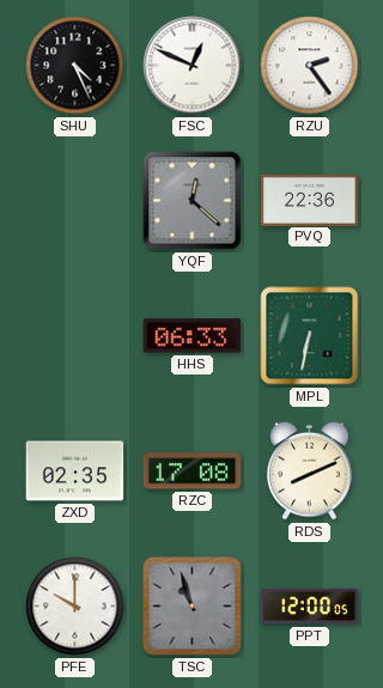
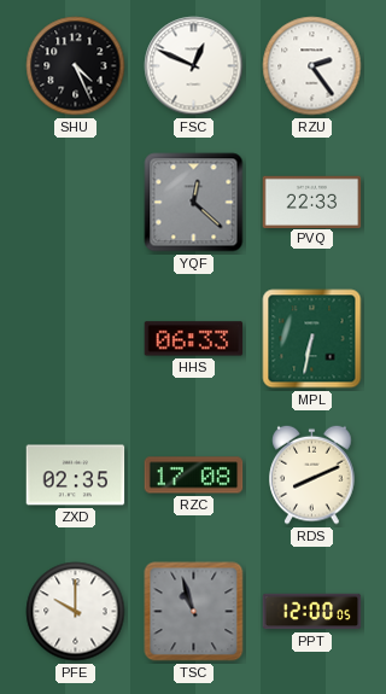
PVQ: 22:36 -> 22:33
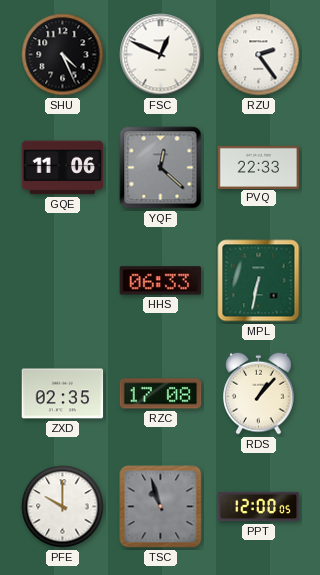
GQE: none -> 11:06
RDS: 8:11 -> 1:07
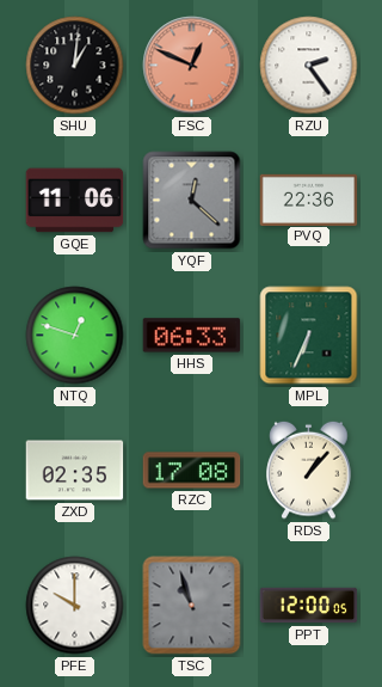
SHU: 4:26 -> 1:01
FSC dial: white -> salmon
PVQ: 22:33 -> 22:36
NTQ: none -> 12:48
MPL: 6:32 -> 6:34
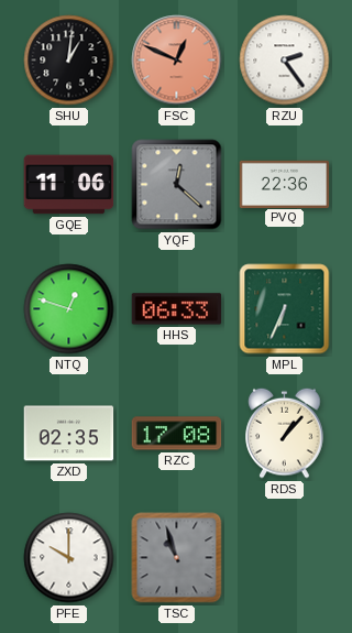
PPT: 12:00 -> none
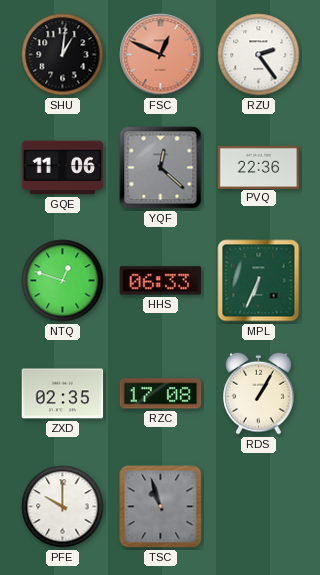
RDS: 1:07 -> 1:05
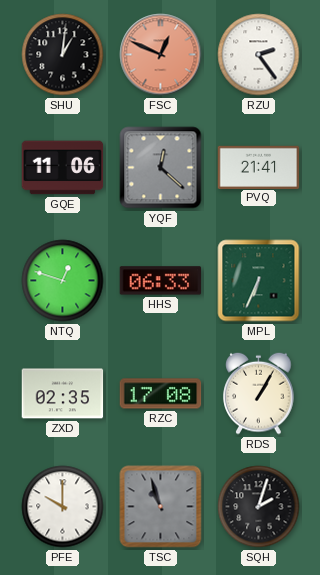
PVQ: 22:36 -> 21:41
SQH: none -> 2:03
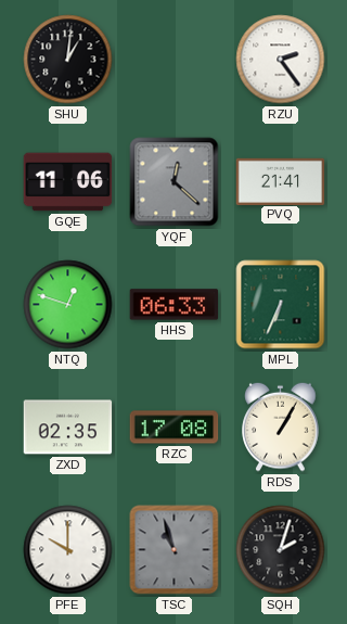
FSC: 12:49 -> none
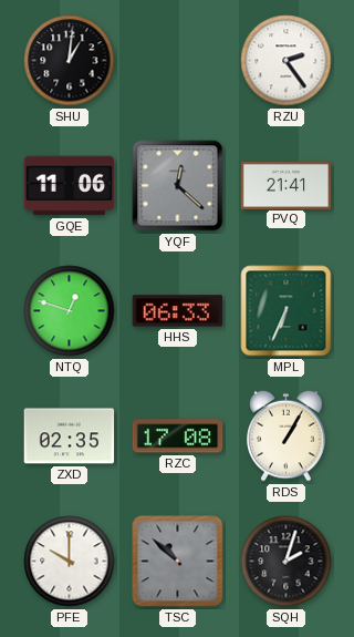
TSC: 10:57 -> 10:52
